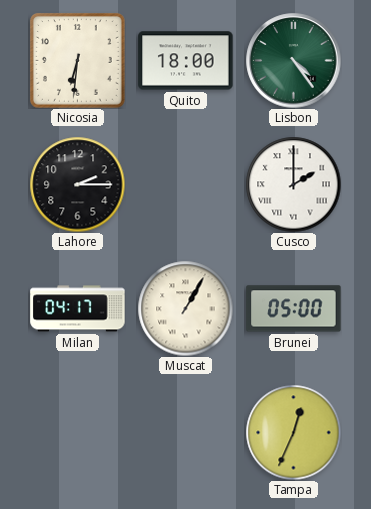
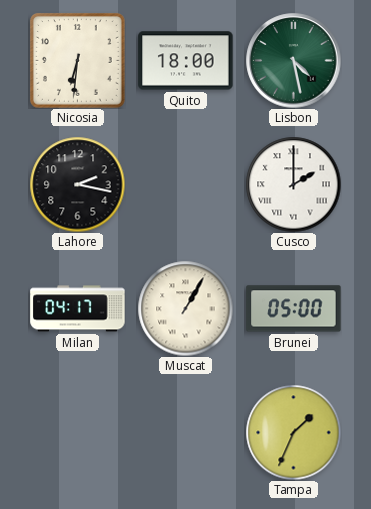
Lisbon: 4:24 -> 4:28
Lahore: 2:15 -> 2:17
Tampa: 12:34 -> 1:34
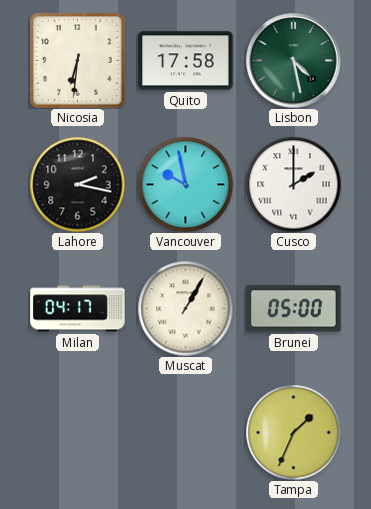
Quito: 18:00 -> 17:58
Vancouver: none -> 9:58
